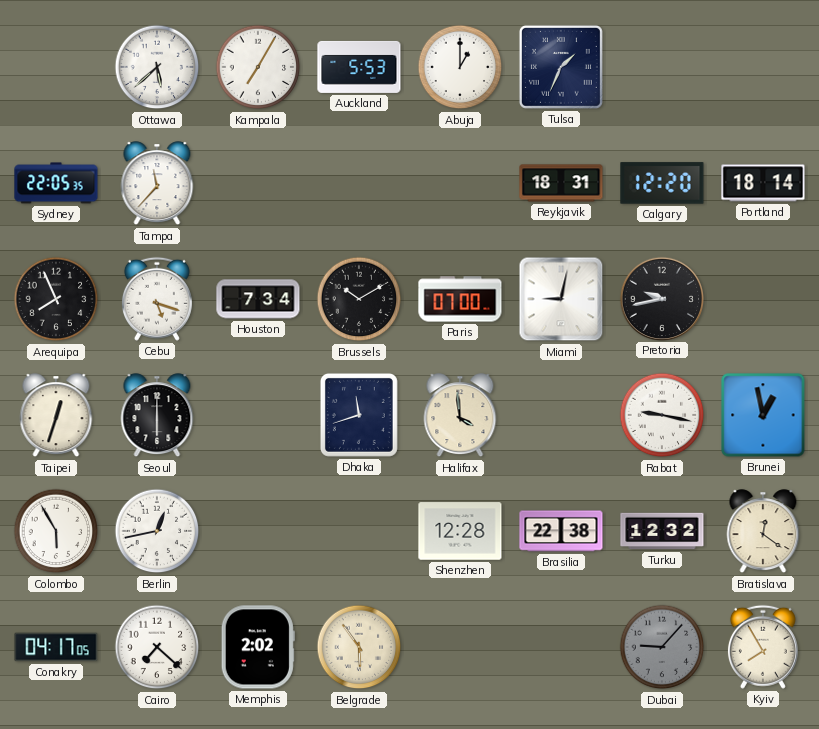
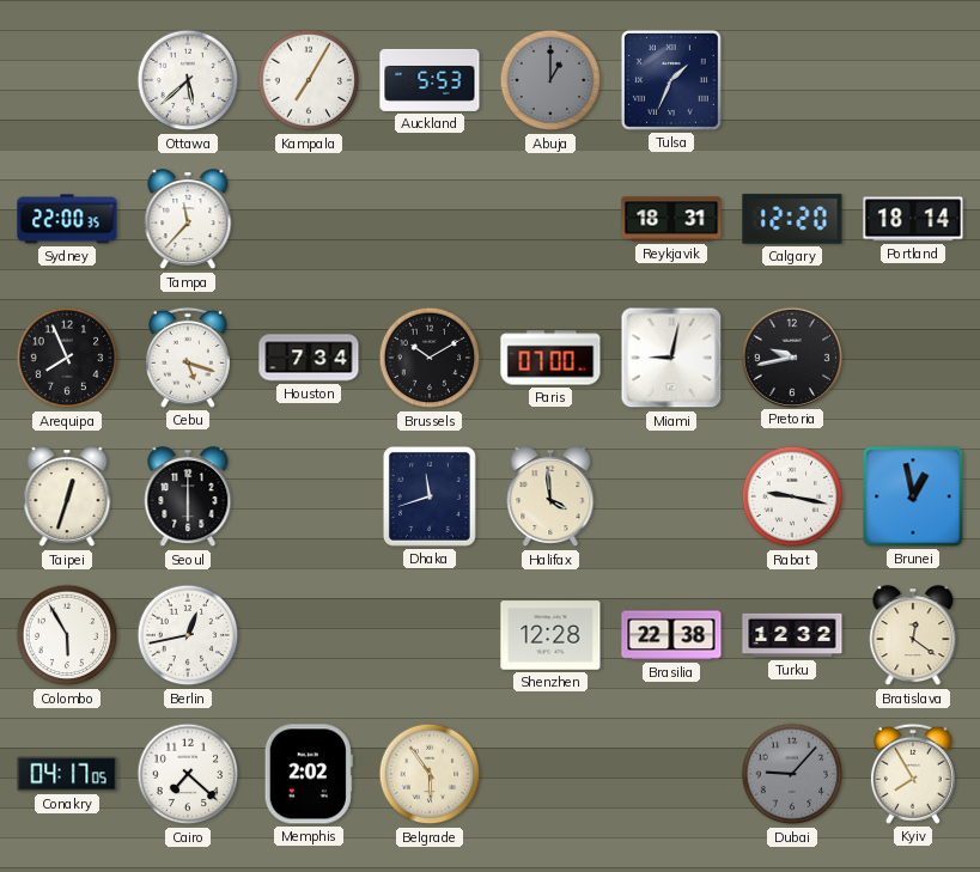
Abuja dial: white -> grey
Sydney: 22:05 -> 22:00
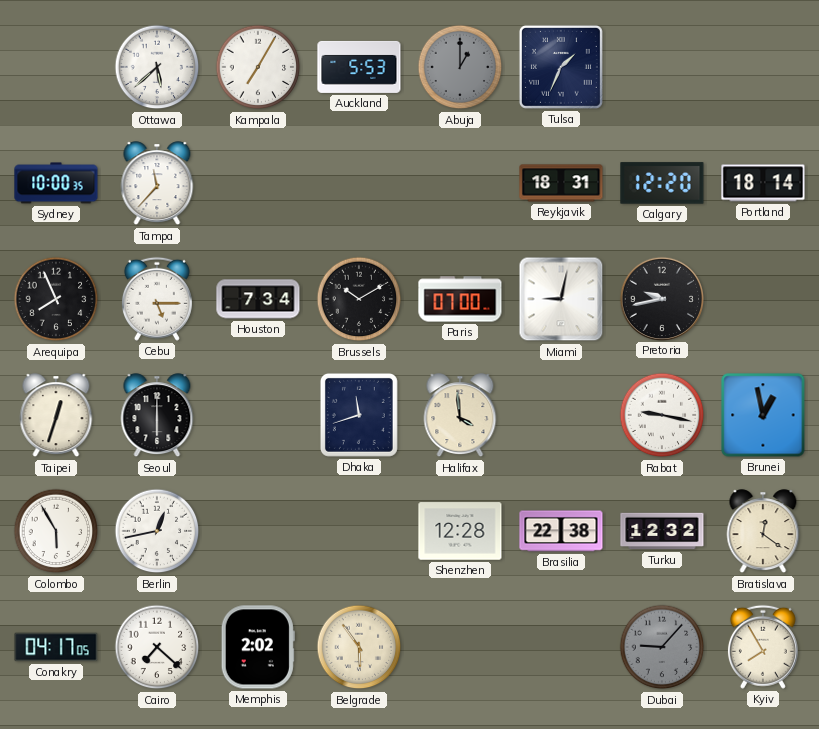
Sydney: 22:00 -> 10:00
Cebu: 5:18 -> 5:15
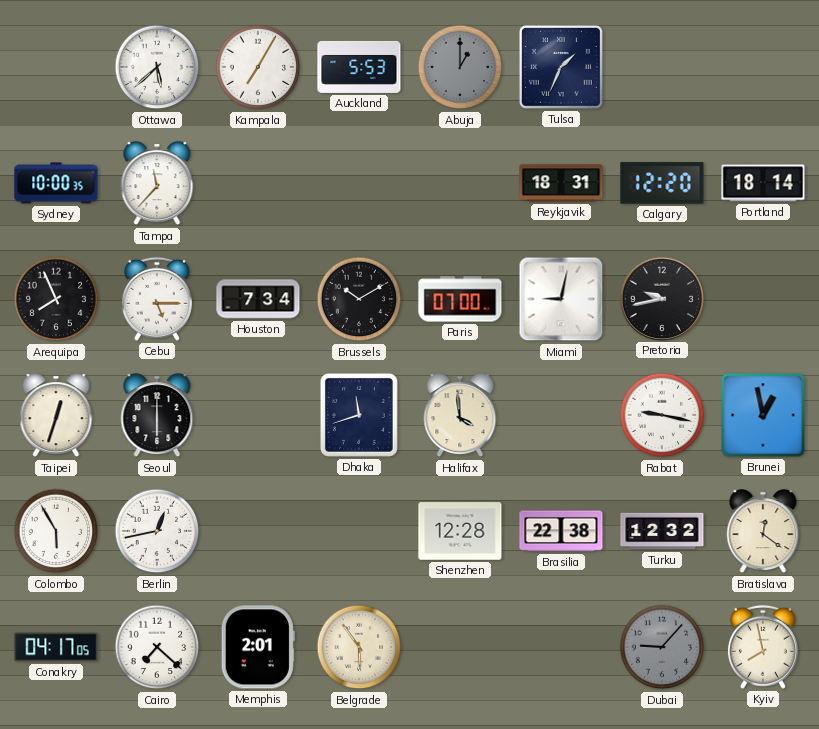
Memphis: 2:02 -> 2:01
Kyiv: 7:55 -> 7:58
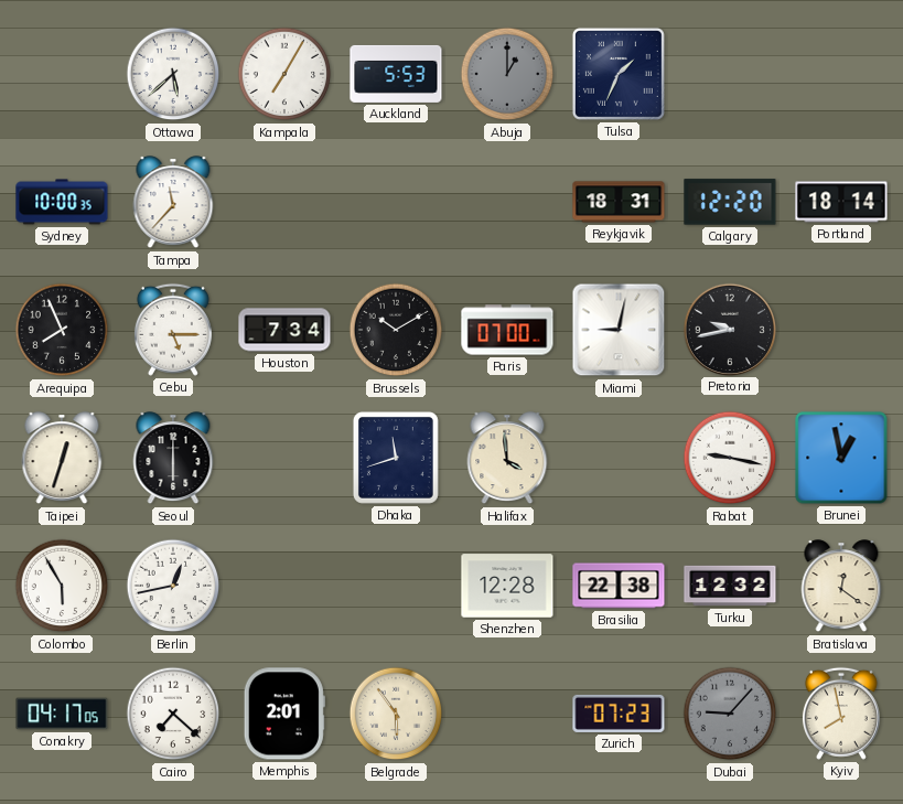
Zurich: none -> 07:23
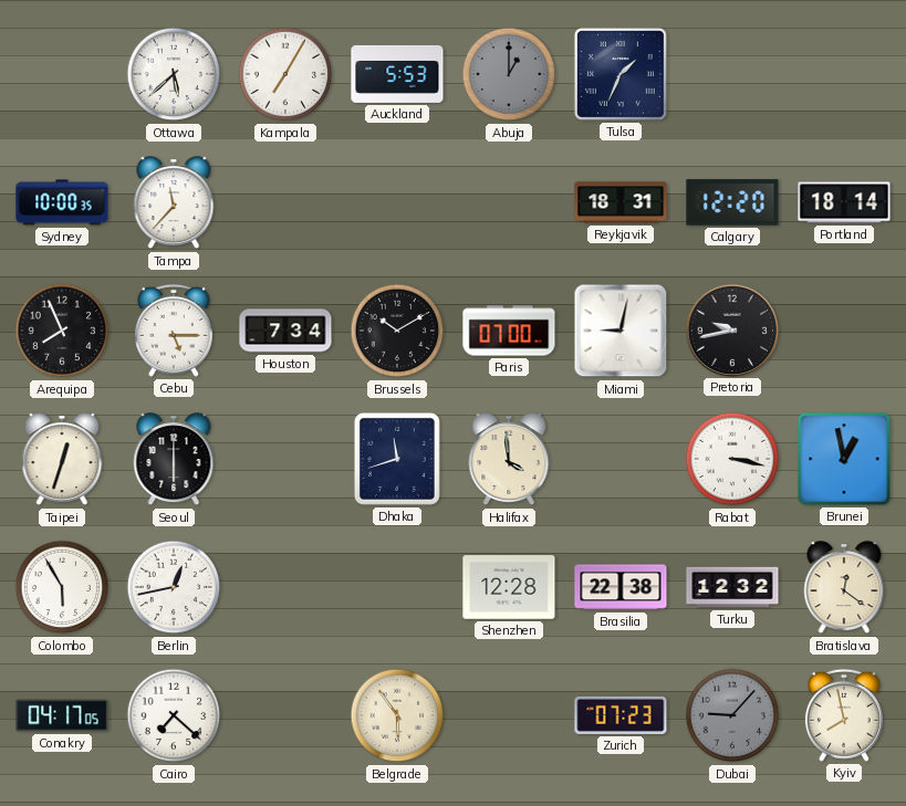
Rabat: 9:17 -> 3:17
Memphis: 2:01 -> none
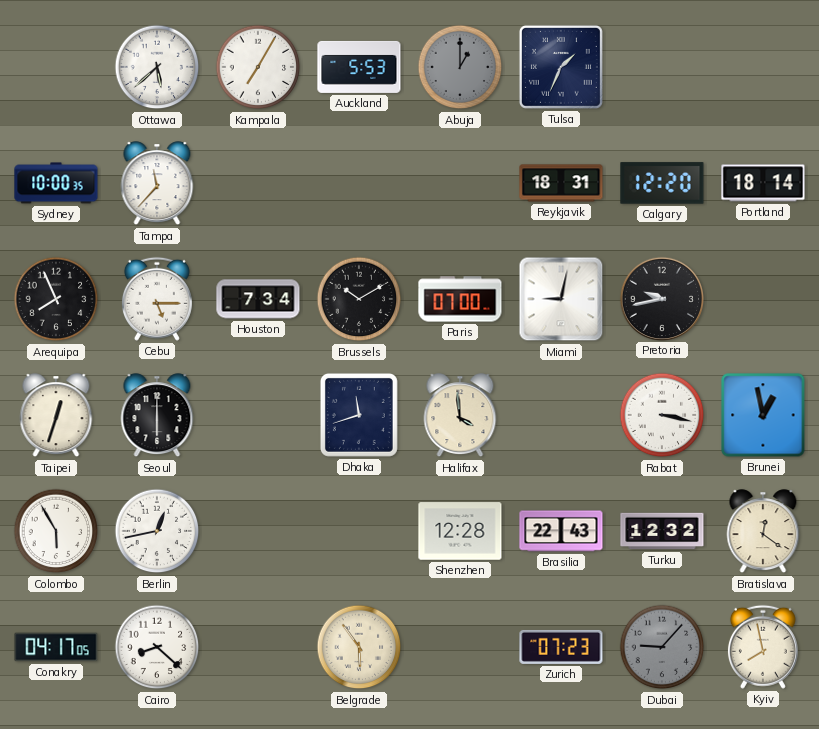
Brasilia: 22:38 -> 22:43
Cairo: 7:22 -> 8:22
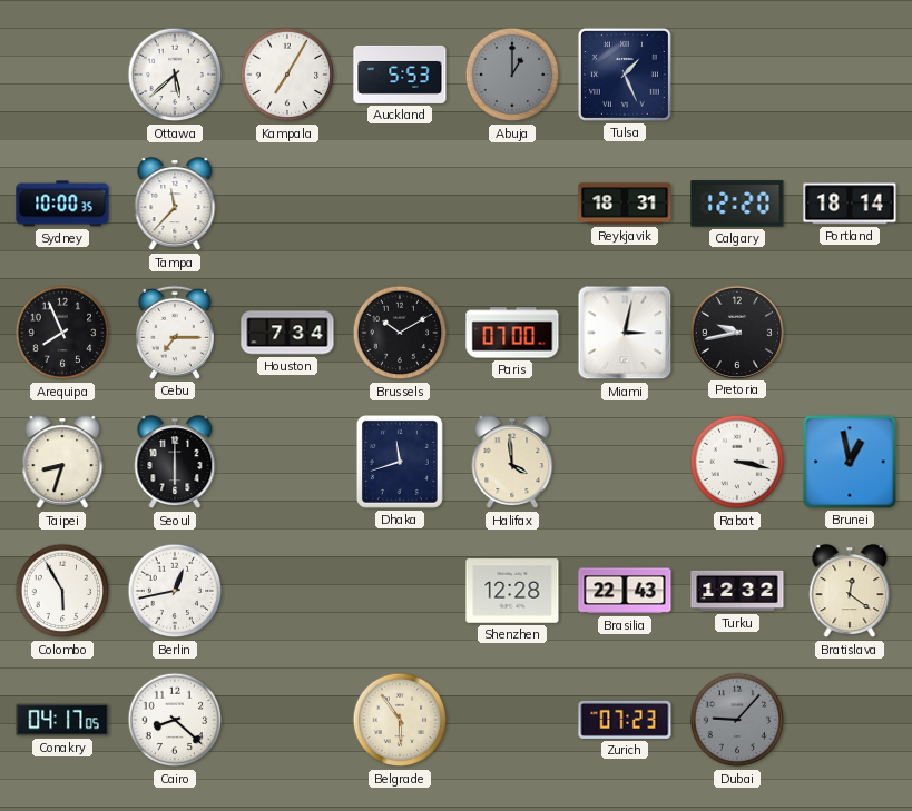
Tulsa: 1:34 -> 1:26
Cebu: 5:15 -> 7:15
Miami: 9:02 -> 3:02
Taipei: 12:33 -> 8:33
Kyiv: 7:58 -> none
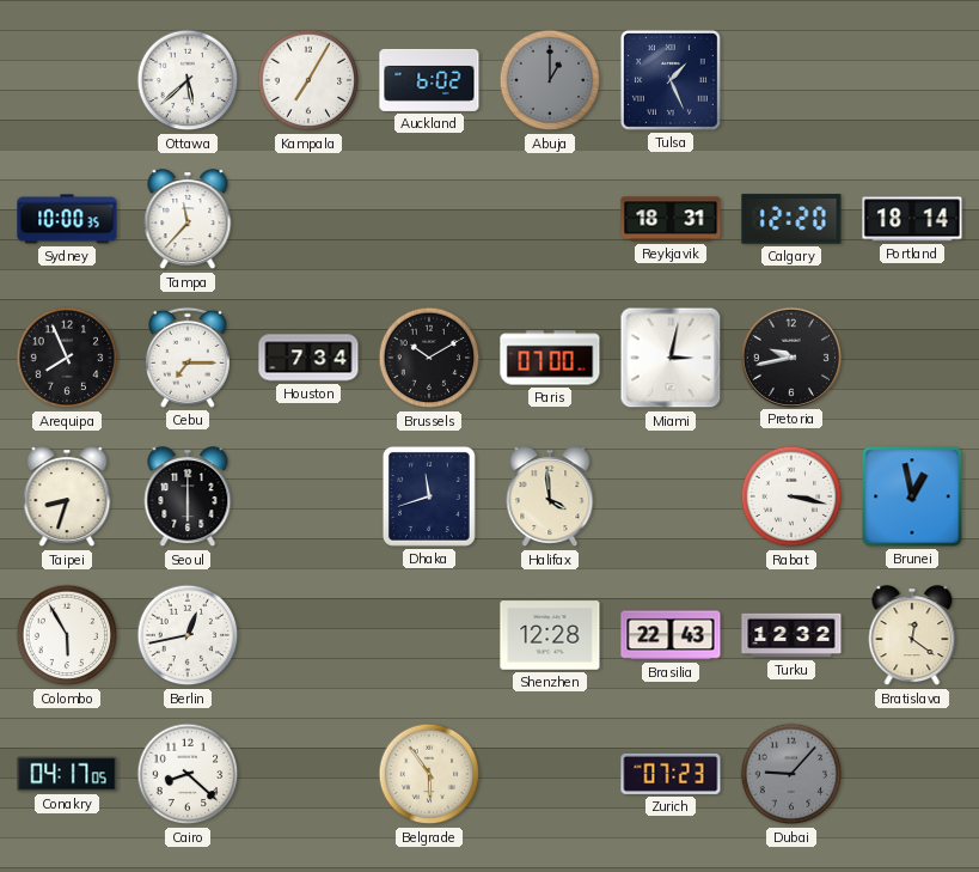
Auckland: 5:53 -> 6:02
